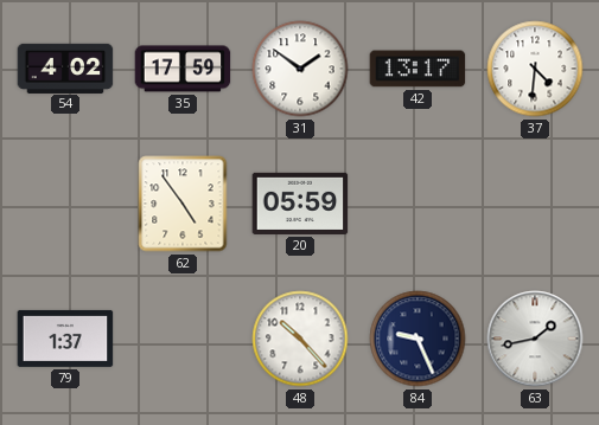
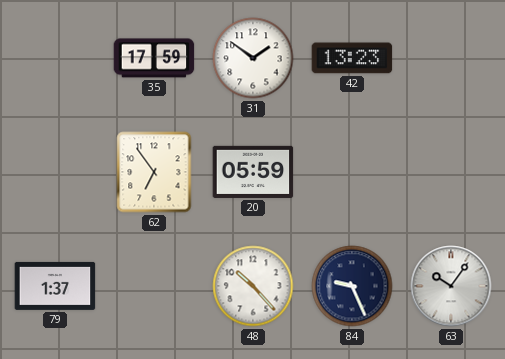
54: 4:02 -> none
42: 13:17 -> 13:23
37: 4:31 -> none
62: 4:54 -> 6:54
63: 1:43 -> 10:06
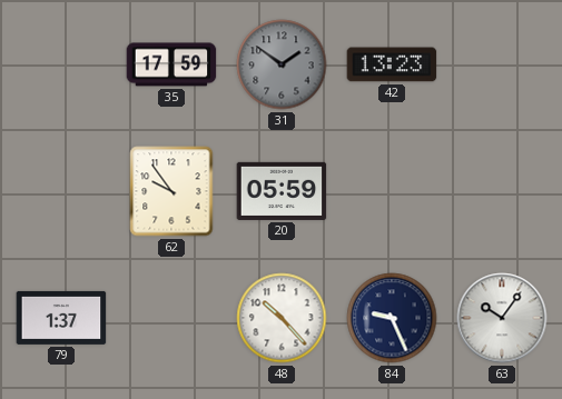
31 dial: white -> grey
62: 6:54 -> 9:54
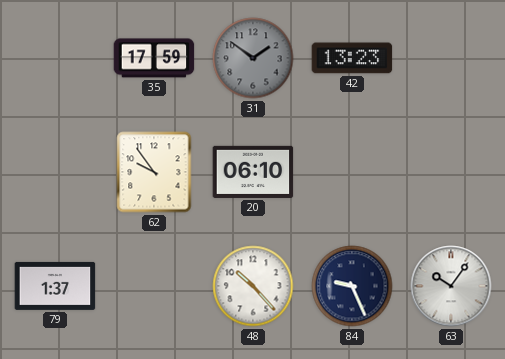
20: 05:59 -> 06:10
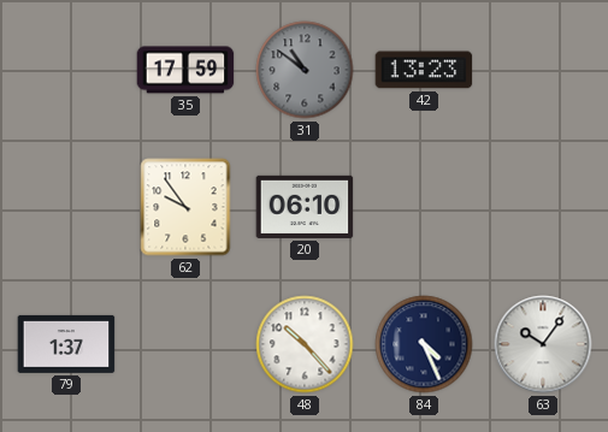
31: 1:51 -> 10:51
84: 9:26 -> 4:26
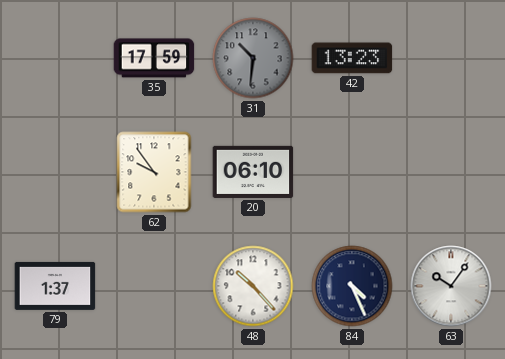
31: 10:51 -> 10:31
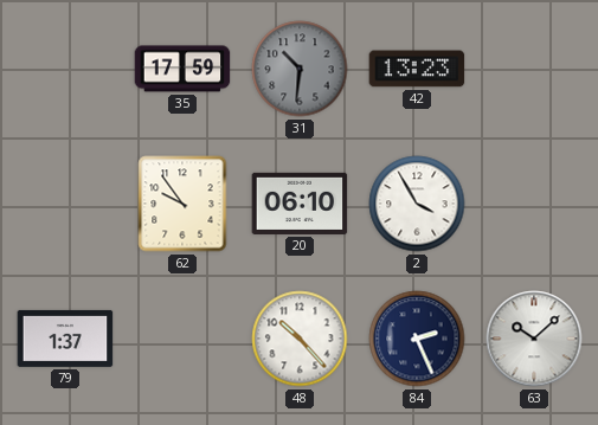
2: none -> 3:55
84: 4:26 -> 2:26
63: 10:06 -> 10:08
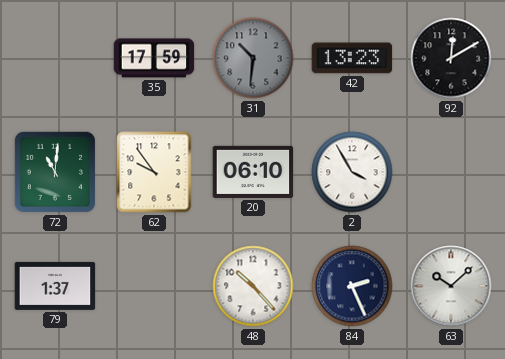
92: none -> 12:10
72: none -> 11:01
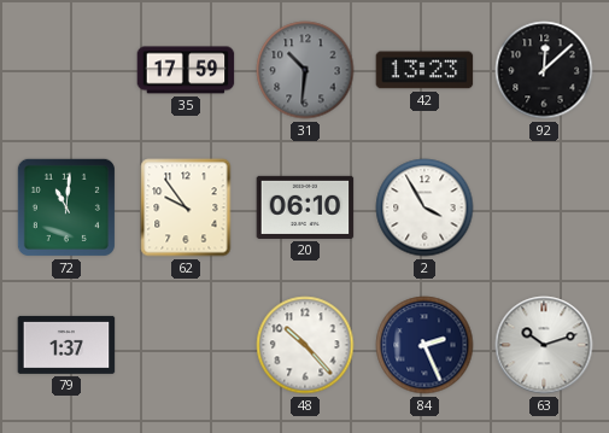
92: 12:10 -> 12:08
63: 10:08 -> 10:12
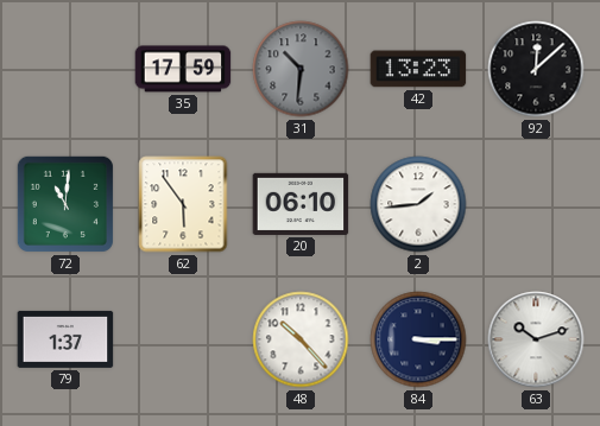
62: 9:54 -> 5:54
2: 3:55 -> 1:44
84: 2:26 -> 3:15
